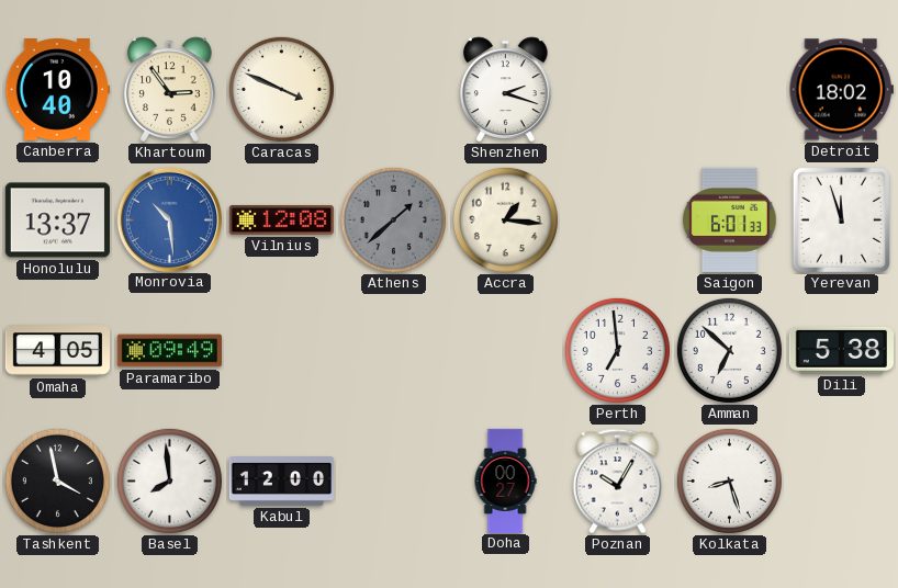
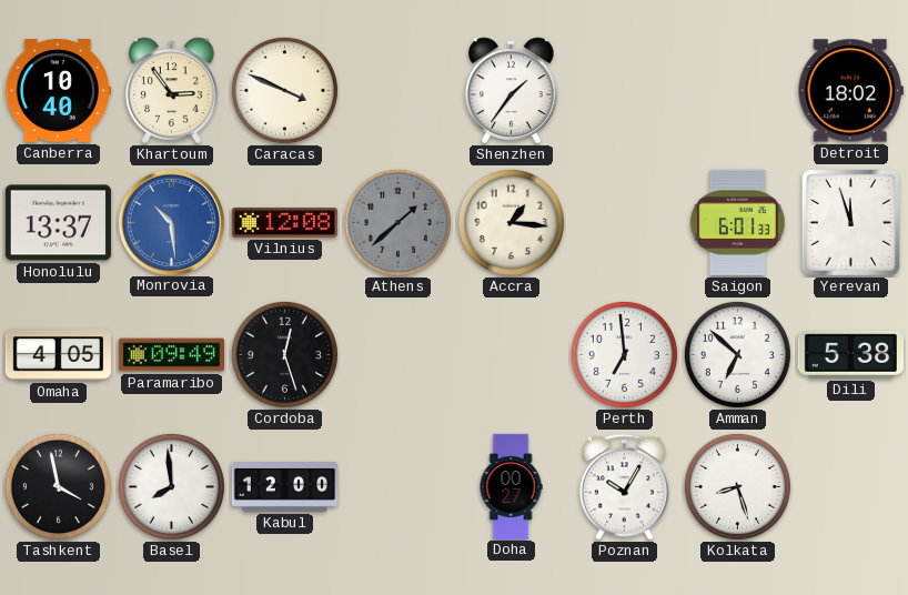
Shenzhen: 2:18 -> 1:36
Cordoba: none -> 12:27
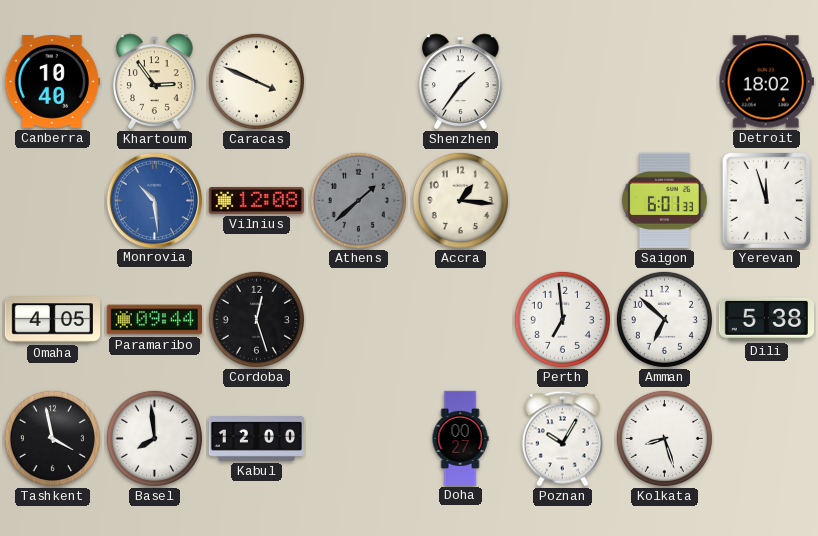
Honolulu: 13:37 -> none
Paramaribo: 09:49 -> 09:44
